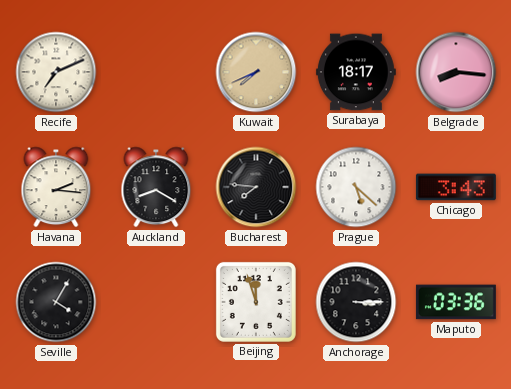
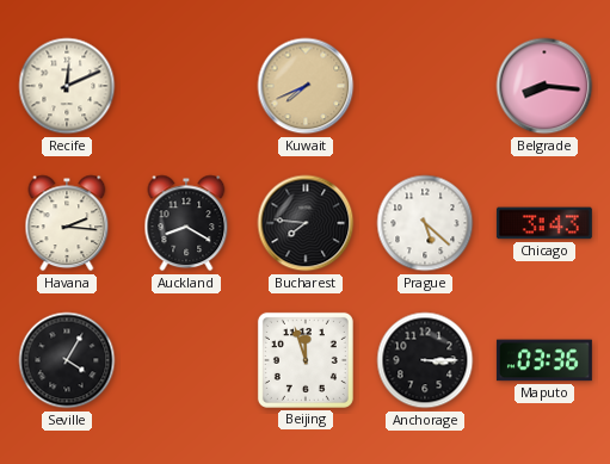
Recife: 7:11 -> 12:11
Surabaya: 18:17 -> none
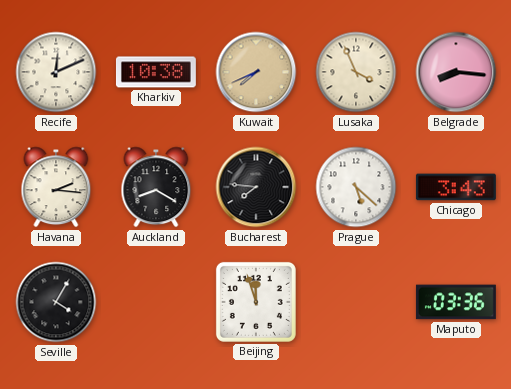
Kharkiv: none -> 10:38
Lusaka: none -> 3:56
Anchorage: 3:15 -> none
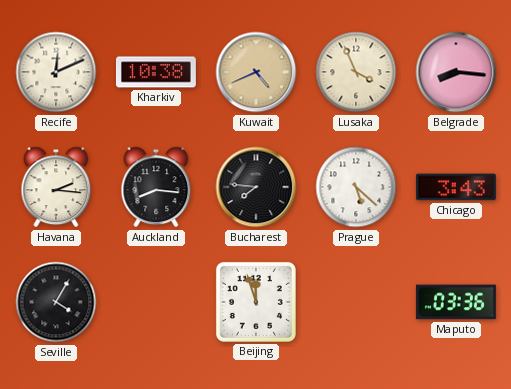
Kuwait: 7:41 -> 4:41
Auckland: 8:20 -> 8:16
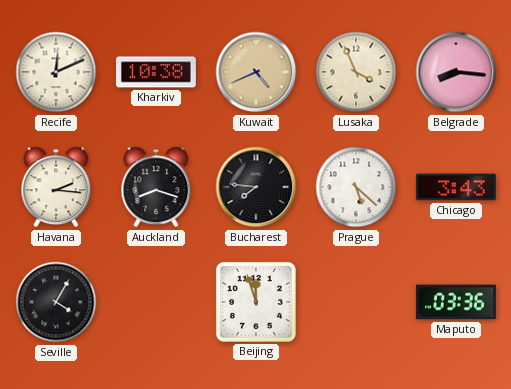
Auckland: 8:16 -> 8:18
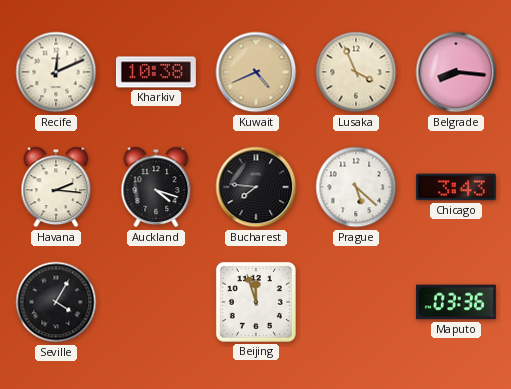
Auckland: 8:18 -> 4:18
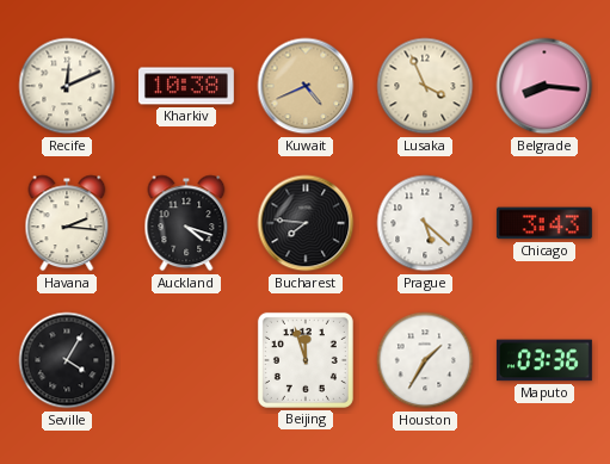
Houston: none -> 1:35
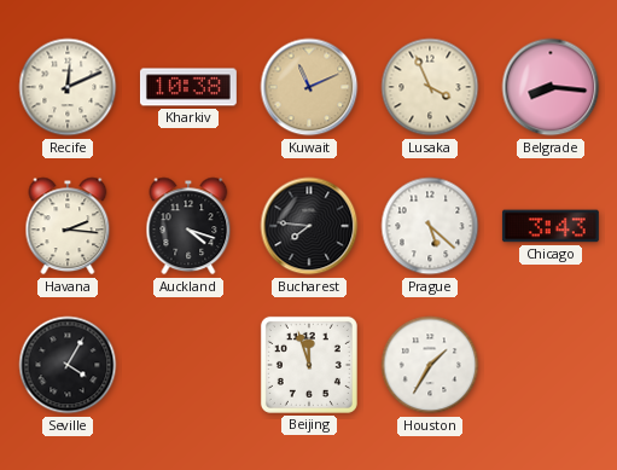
Kuwait: 4:41 -> 11:11
Maputo: 03:36 -> none
